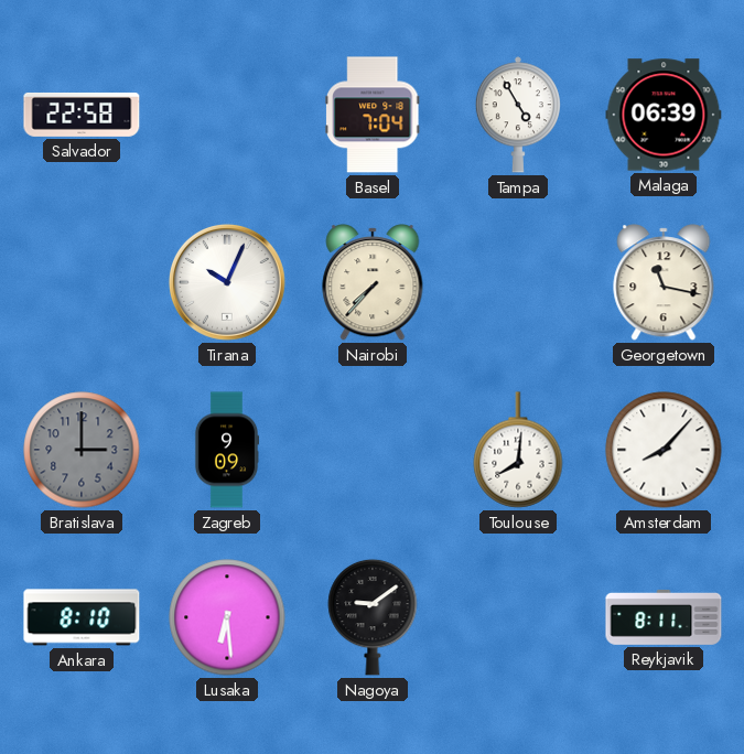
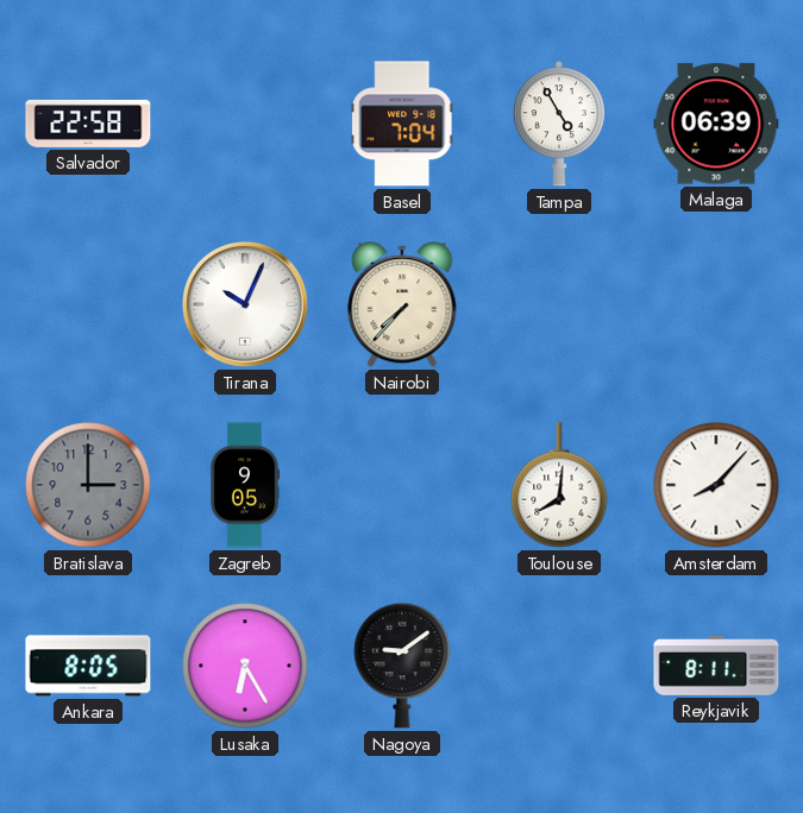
Georgetown: 11:17 -> none
Zagreb: 9:09 -> 9:05
Ankara: 8:10 -> 8:05
Lusaka: 6:29 -> 6:25
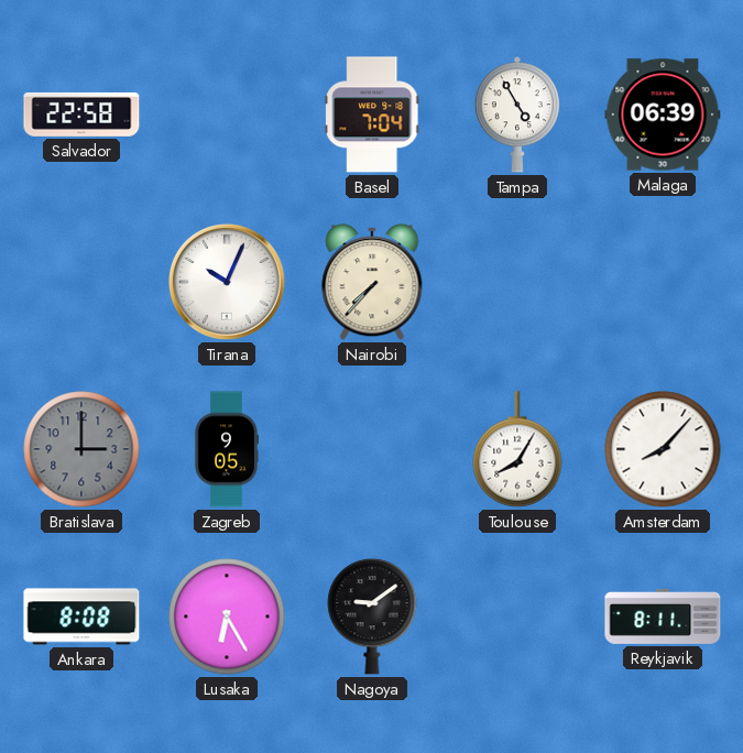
Toulouse: 8:01 -> 8:05
Ankara: 8:05 -> 8:08
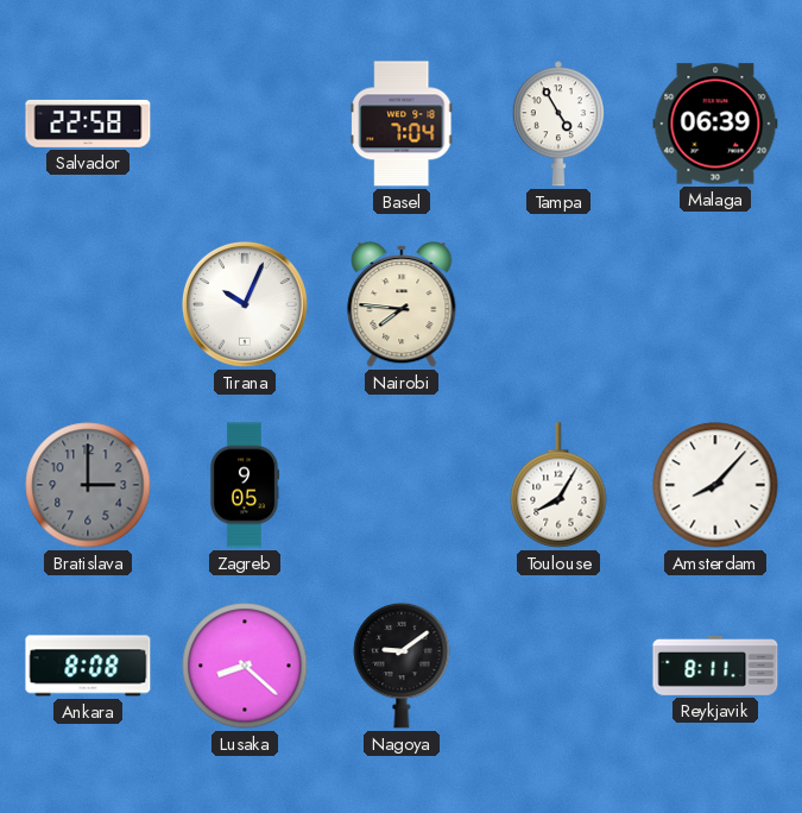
Nairobi: 7:37 -> 7:46
Lusaka: 6:25 -> 8:22
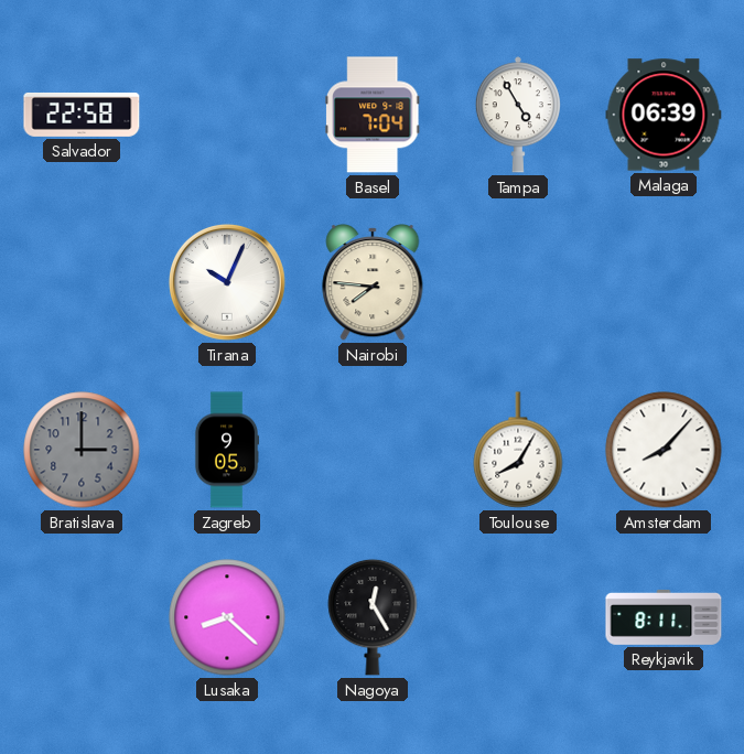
Ankara: 8:08 -> none
Nagoya: 9:09 -> 12:25
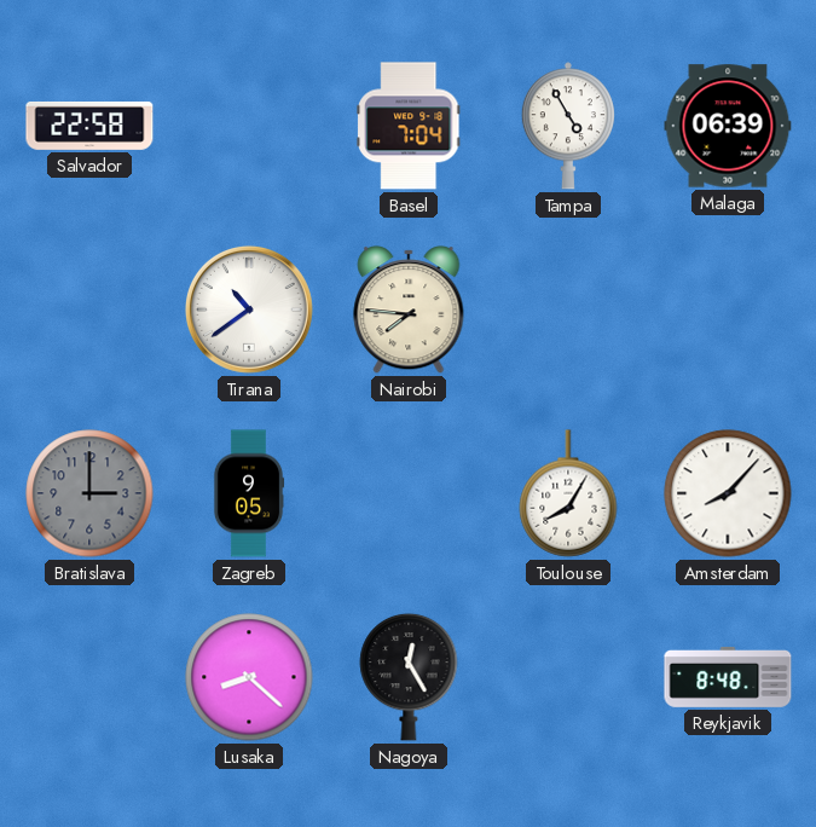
Tirana: 10:04 -> 10:39
Reykjavik: 8:11 -> 8:48
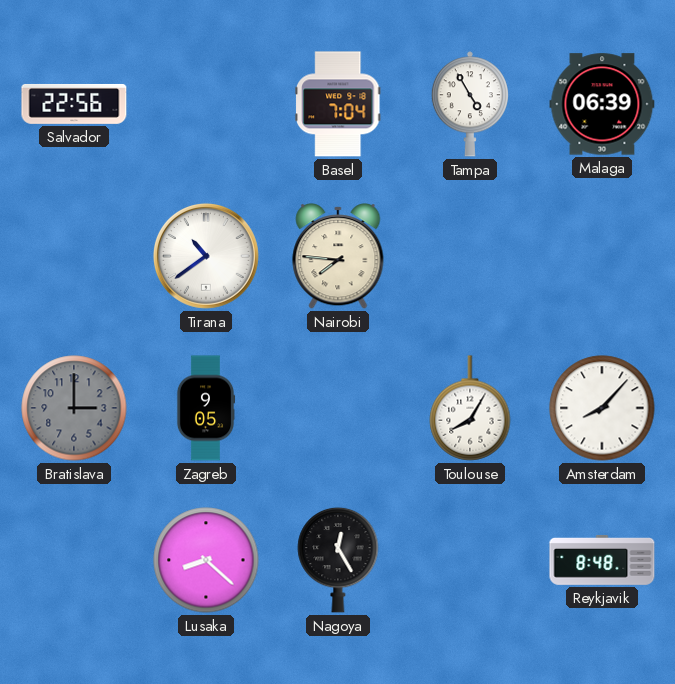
Salvador: 22:58 -> 22:56
